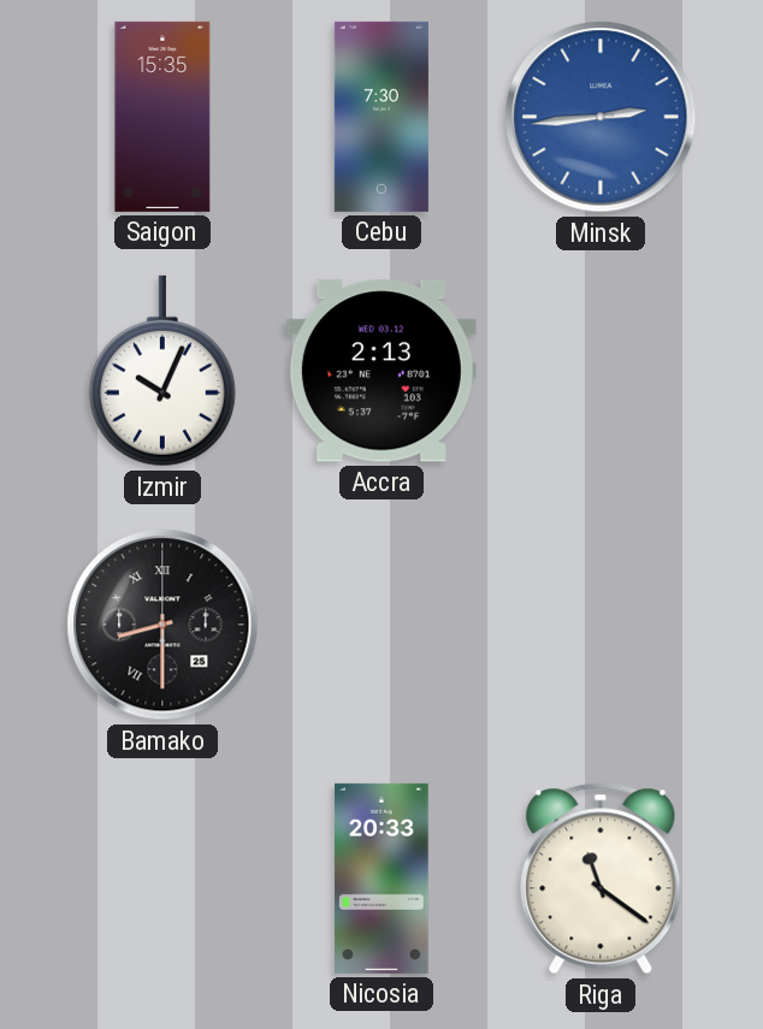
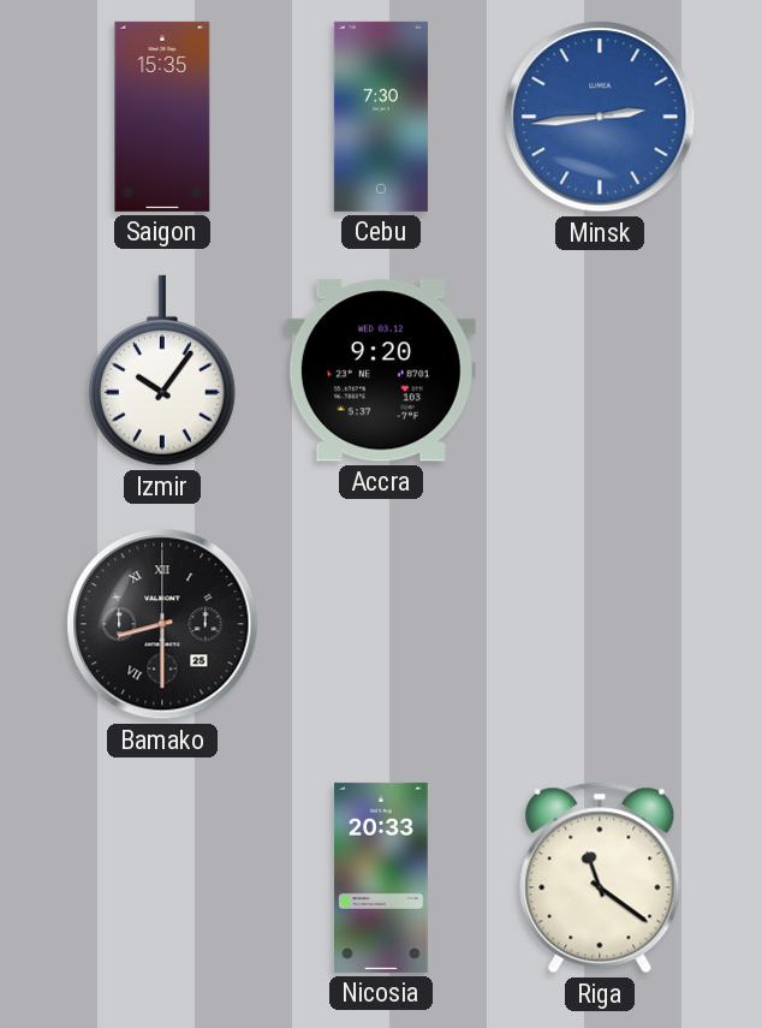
Izmir: 10:04 -> 10:06
Accra: 2:13 -> 9:20
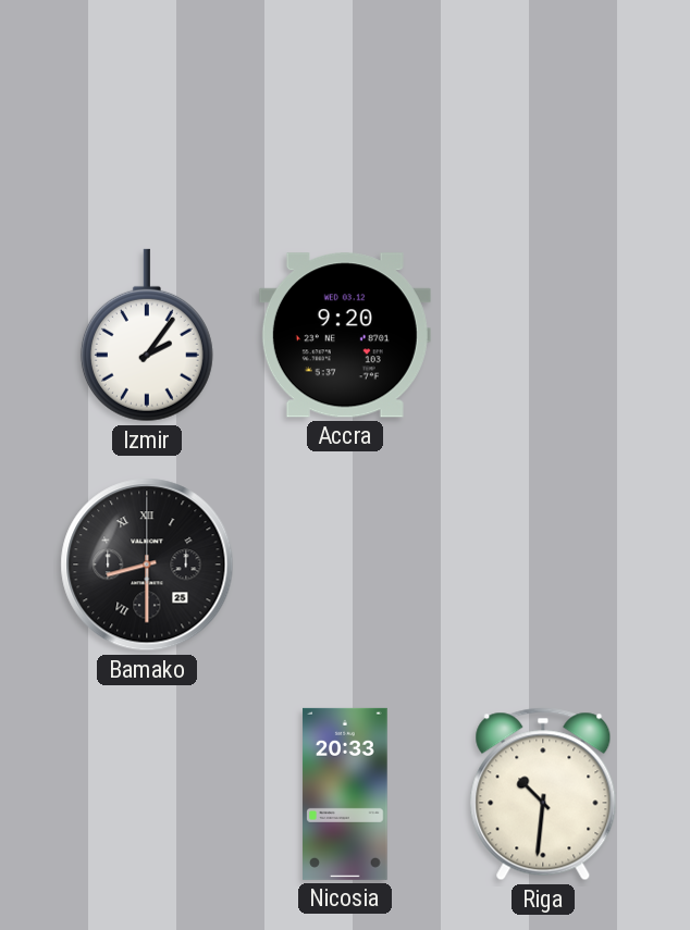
Saigon: 15:35 -> none
Cebu: 7:30 -> none
Minsk: 2:44 -> none
Izmir: 10:06 -> 2:06
Riga: 11:21 -> 10:31
